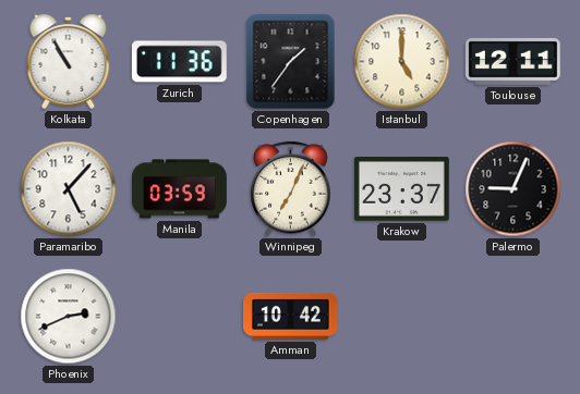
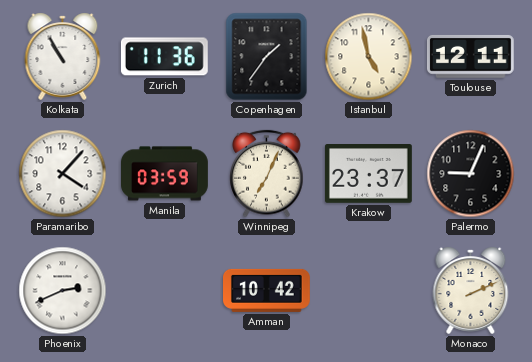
Istanbul: 5:00 -> 4:58
Paramaribo: 5:07 -> 4:07
Monaco: none -> 2:11
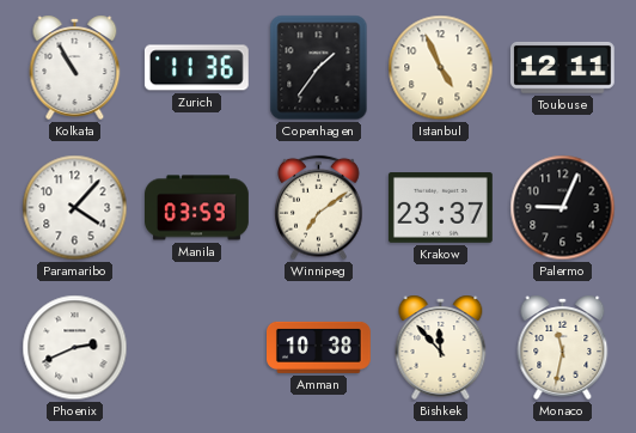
Istanbul: 4:58 -> 4:56
Winnipeg: 7:04 -> 7:09
Amman: 10:42 -> 10:38
Bishkek: none -> 11:53
Monaco: 2:11 -> 11:32
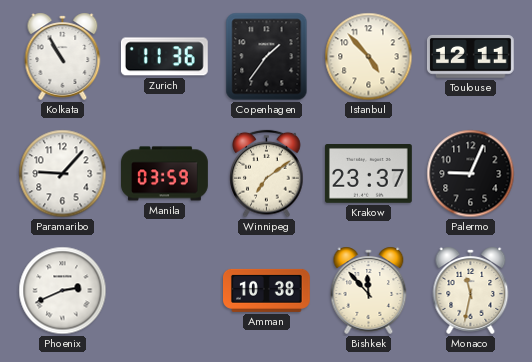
Istanbul: 4:56 -> 4:53
Paramaribo: 4:07 -> 9:07
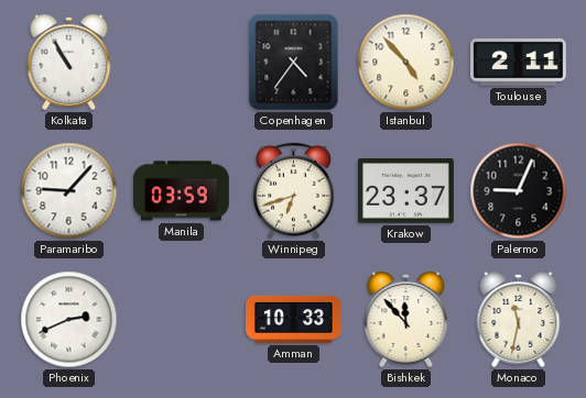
Zurich: 11:36 -> none
Copenhagen: 1:36 -> 4:36
Toulouse: 12:11 -> 2:11
Winnipeg: 7:09 -> 6:42
Amman: 10:38 -> 10:33
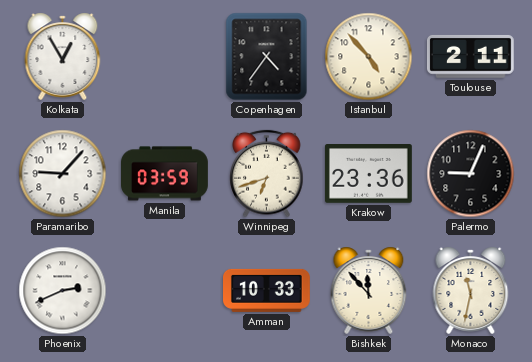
Kolkata: 10:55 -> 12:55
Krakow: 23:37 -> 23:36
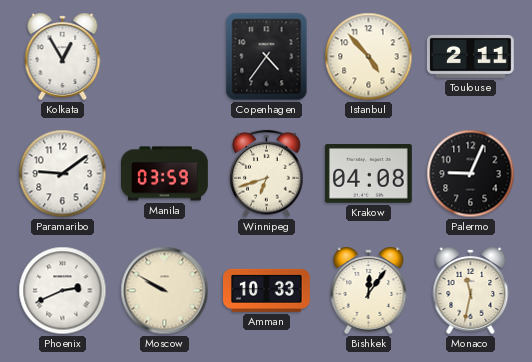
Paramaribo: 9:07 -> 9:09
Krakow: 23:36 -> 04:08
Moscow: none -> 9:50
Bishkek: 11:53 -> 12:06
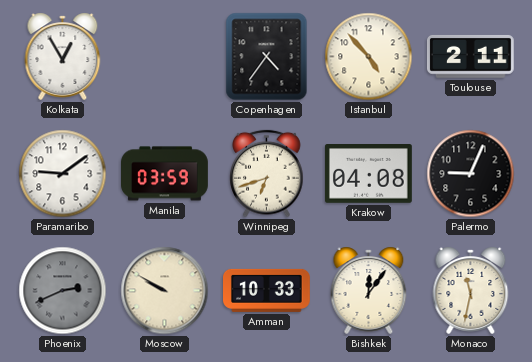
Phoenix dial: white -> grey
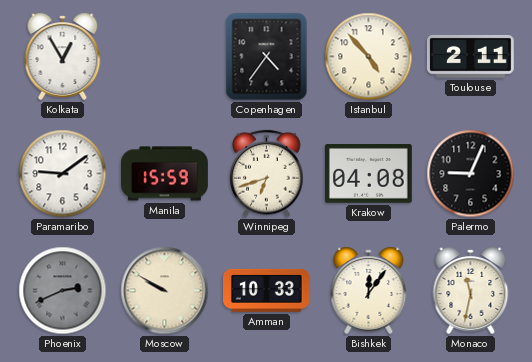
Manila: 03:59 -> 15:59
